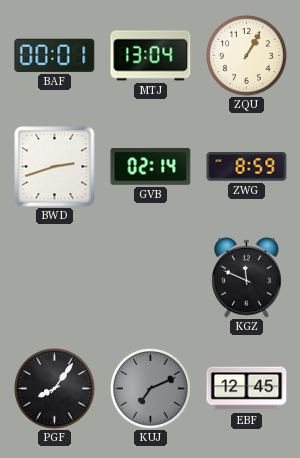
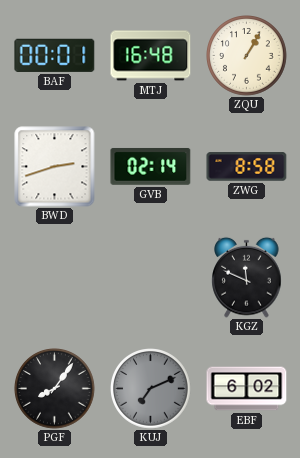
MTJ: 13:04 -> 16:48
ZWG: 8:59 -> 8:58
EBF: 12:45 -> 6:02
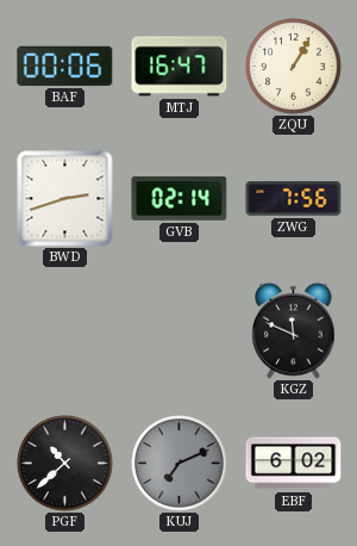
BAF: 00:01 -> 00:06
MTJ: 16:48 -> 16:47
ZWG: 8:58 -> 7:56
PGF: 8:06 -> 10:38
